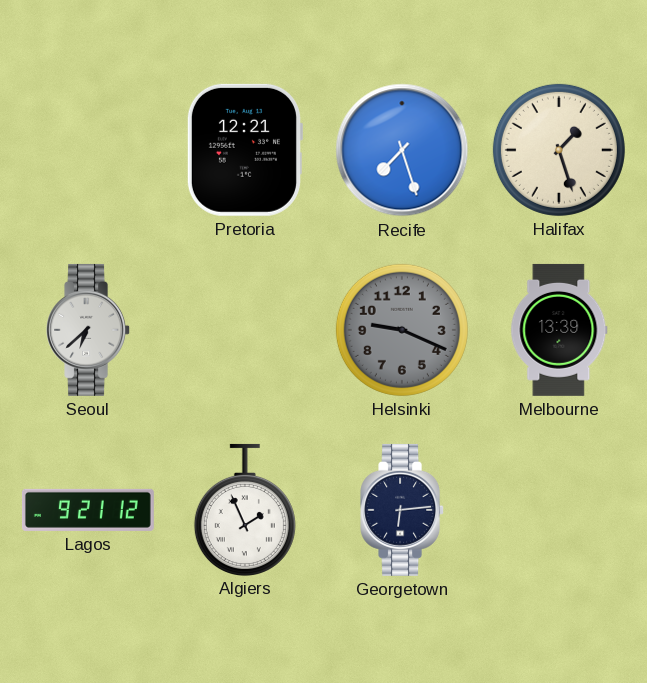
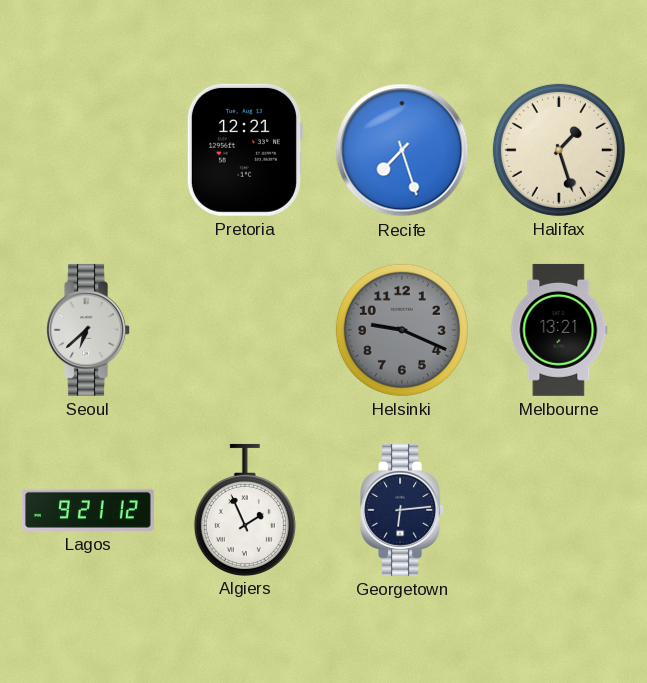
Melbourne: 13:39 -> 13:21
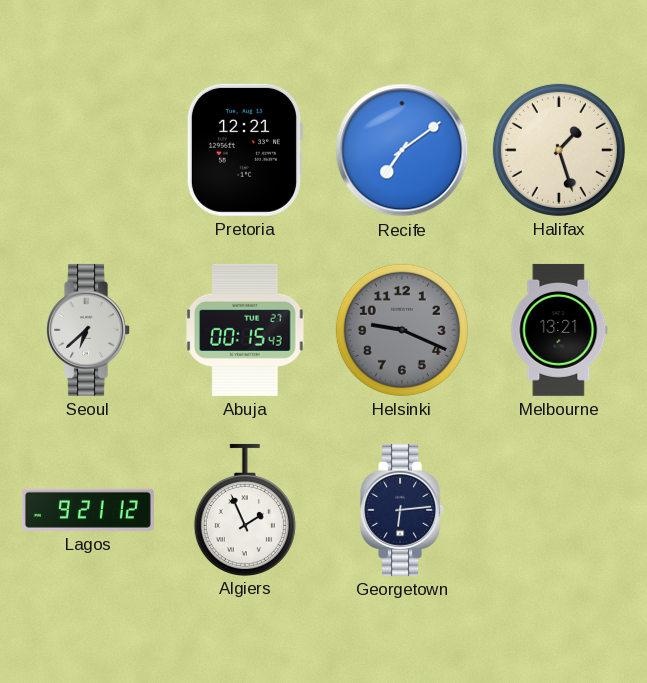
Recife: 7:27 -> 7:09
Abuja: none -> 00:15
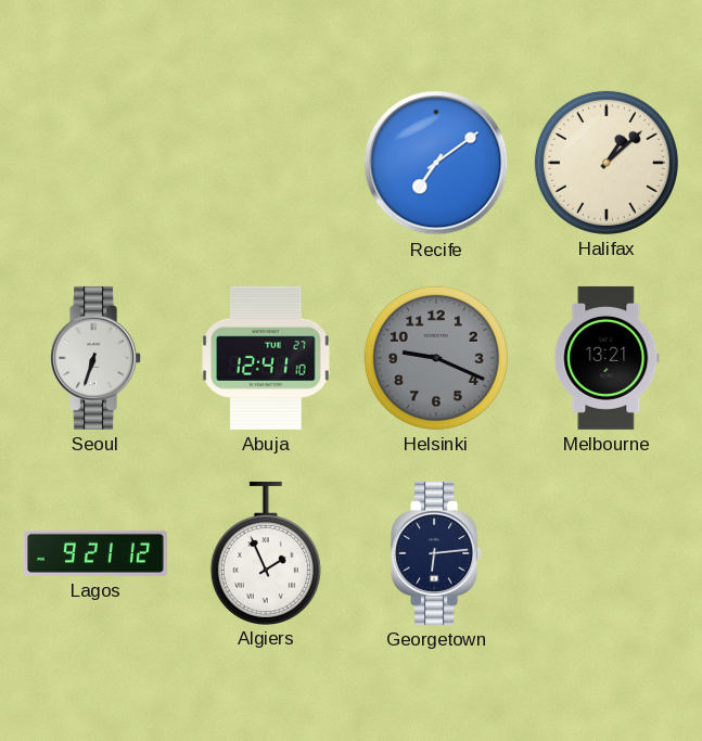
Pretoria: 12:21 -> none
Halifax: 1:27 -> 1:08
Seoul: 6:38 -> 6:33
Abuja: 00:15 -> 12:41
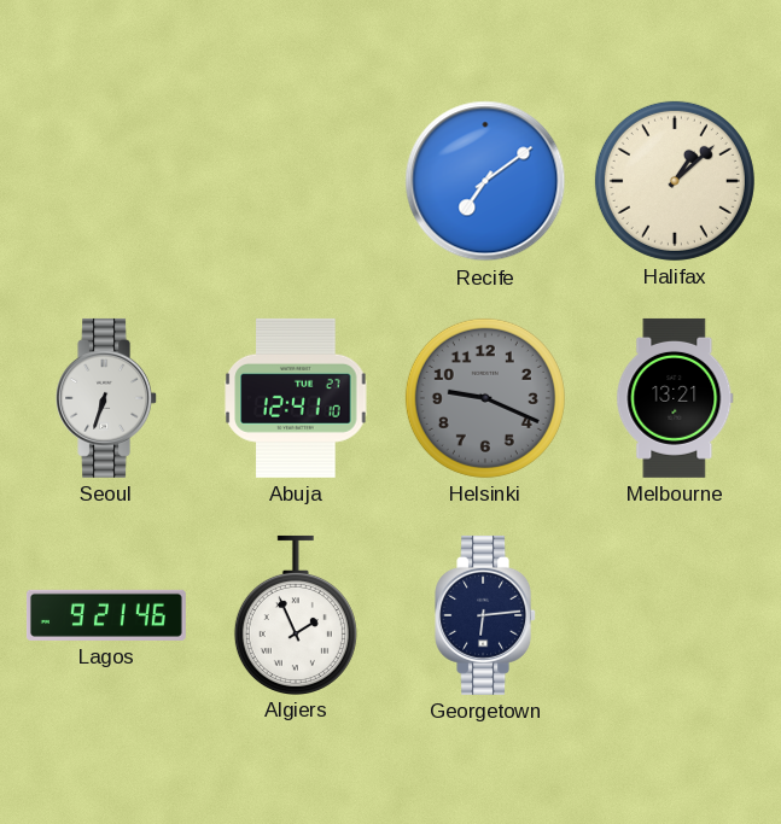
Lagos: 9:21:12 -> 9:21:46
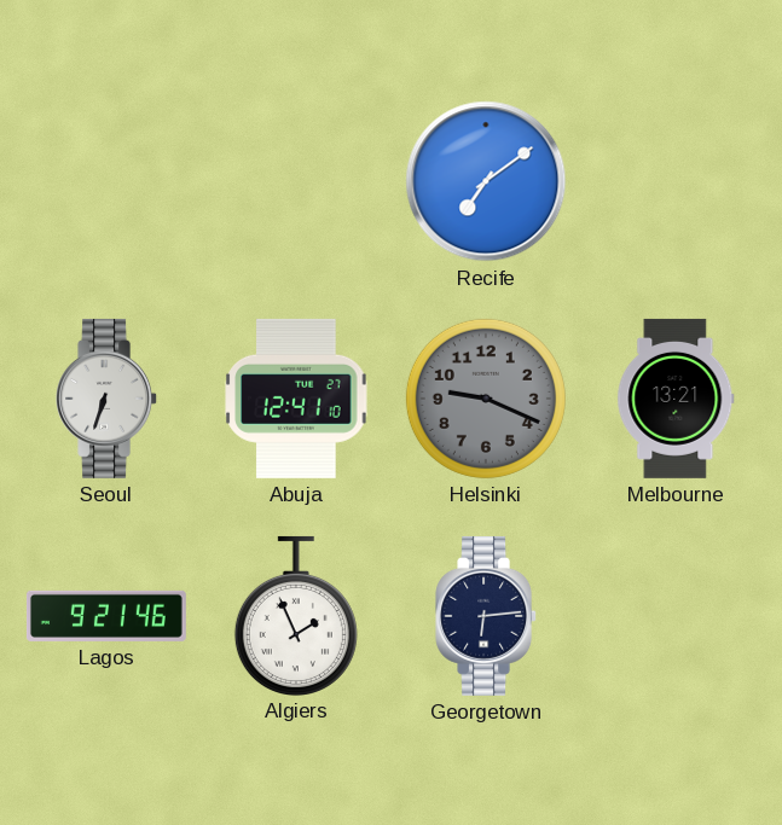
Halifax: 1:08 -> none
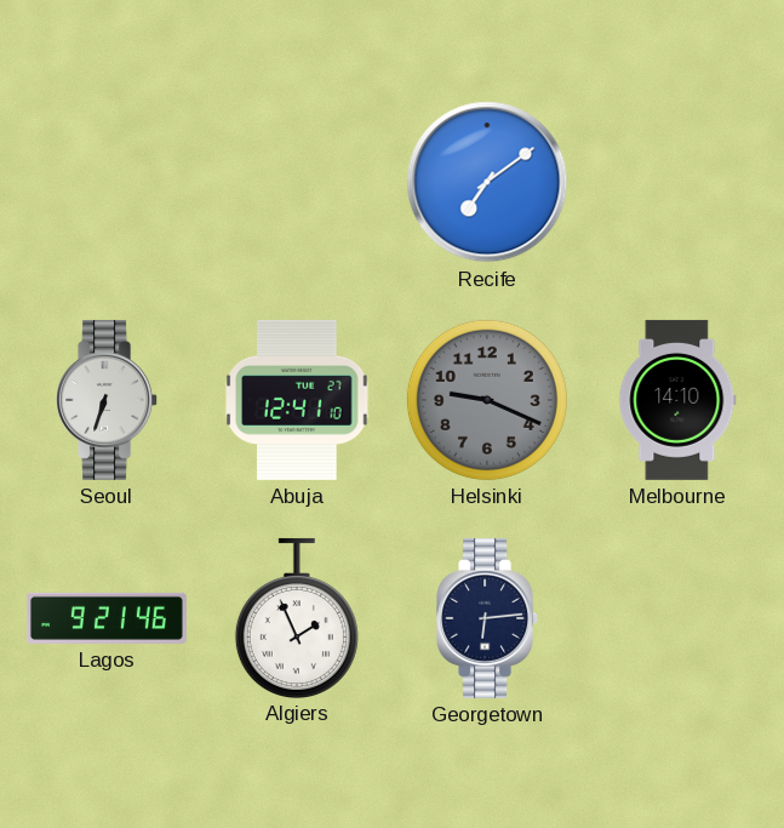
Melbourne: 13:21 -> 14:10
